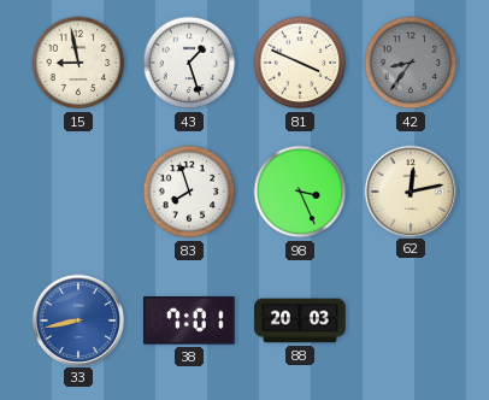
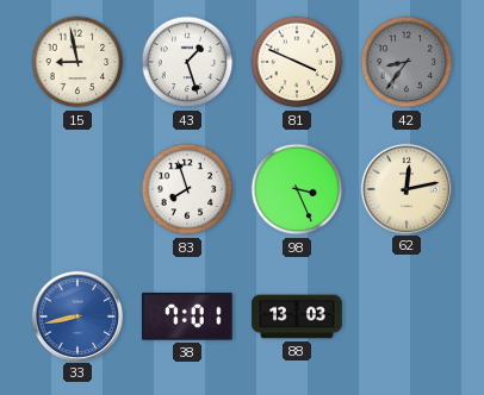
88: 20:03 -> 13:03
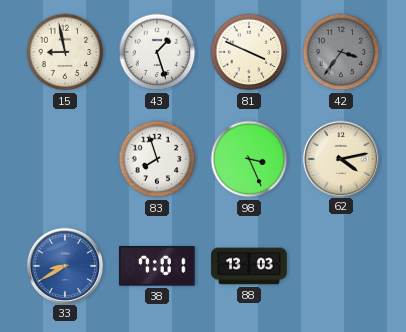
42: 8:36 -> 3:36
62: 12:13 -> 4:13
33: 8:43 -> 8:40
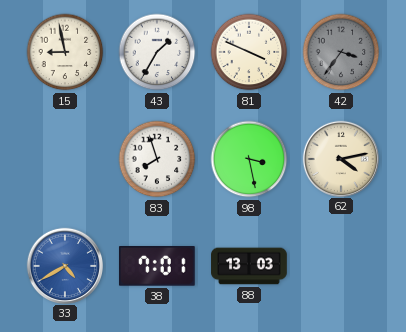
43: 1:27 -> 1:35
98: 3:26 -> 3:28
33: 8:40 -> 4:40
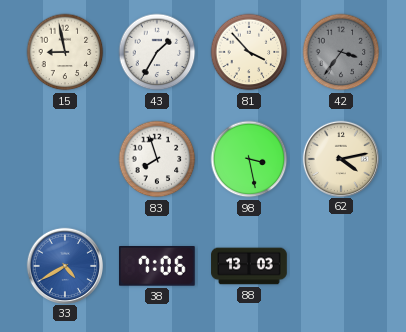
81: 3:49 -> 3:53
38: 7:01 -> 7:06
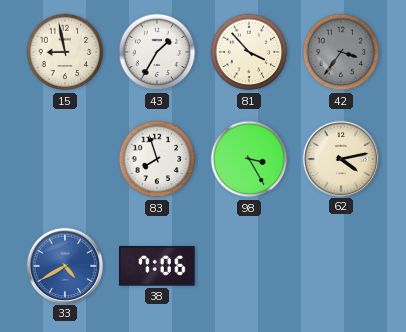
98: 3:28 -> 3:25
88: 13:03 -> none
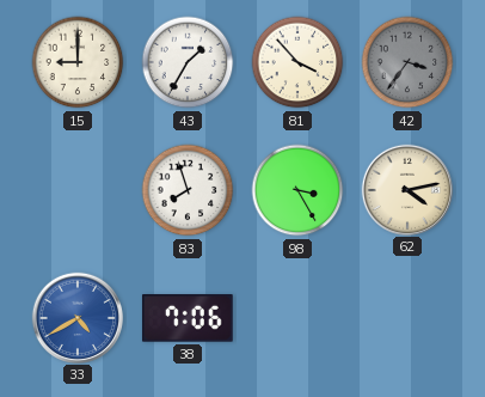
15: 8:58 -> 9:00
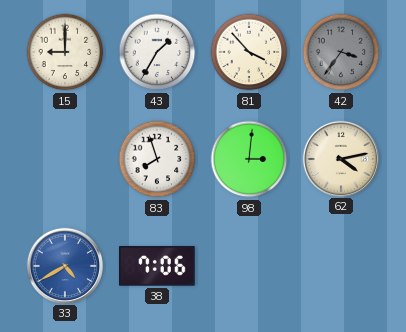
98: 3:25 -> 3:01
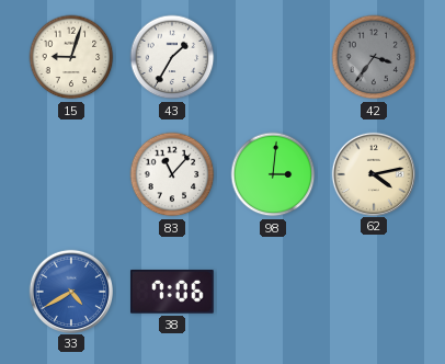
15: 9:00 -> 9:03
81: 3:53 -> none
83: 7:57 -> 11:07
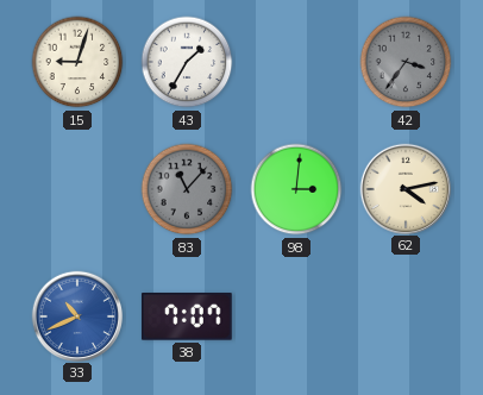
83 dial: white -> grey
33: 4:40 -> 10:41
38: 7:06 -> 7:07
